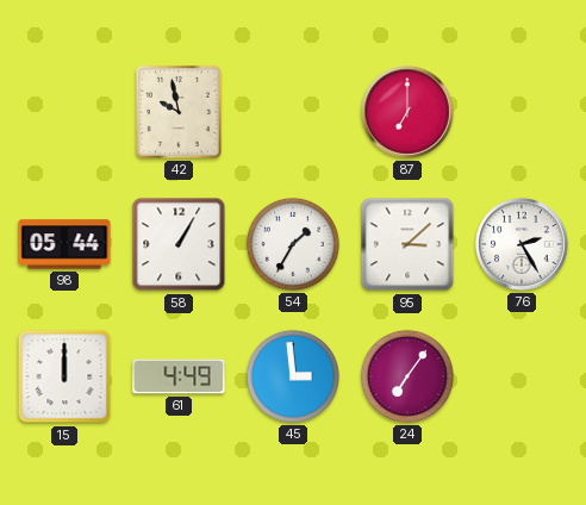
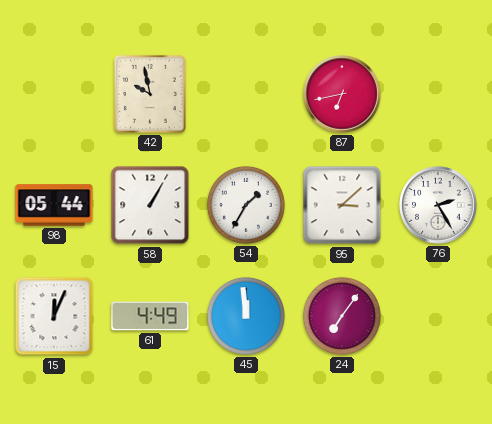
87: 7:00 -> 6:43
15: 12:00 -> 12:04
45: 2:59 -> 11:59
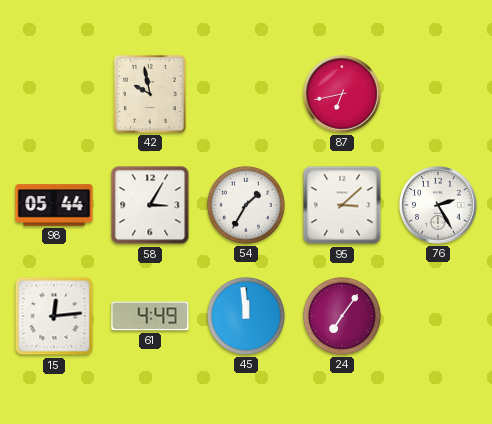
58: 1:05 -> 3:05
15: 12:04 -> 12:14
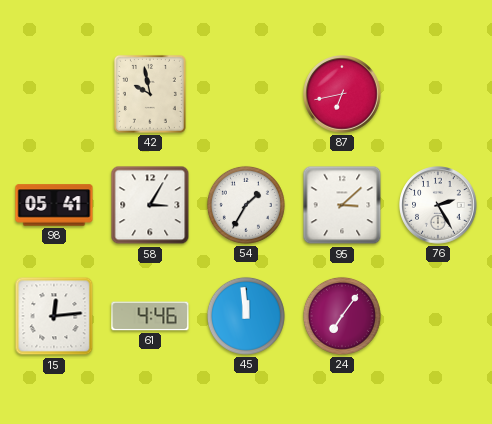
98: 05:44 -> 05:41
61: 4:49 -> 4:46
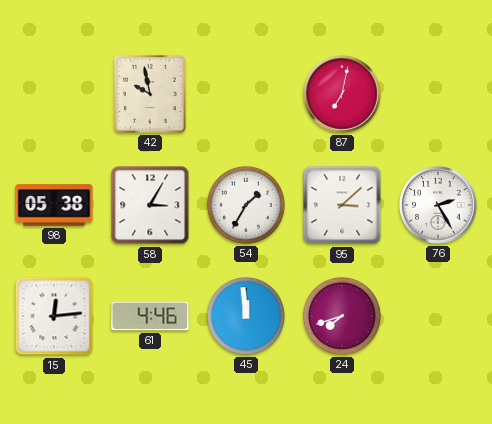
87: 6:43 -> 7:02
98: 05:41 -> 05:38
24: 7:06 -> 7:42
